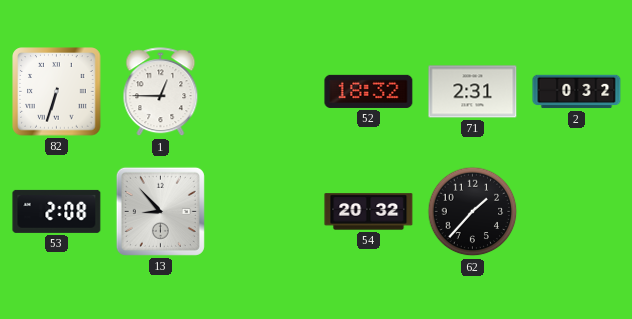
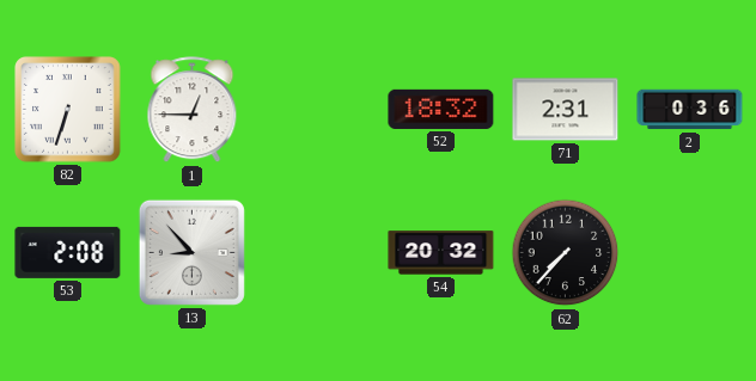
2: 0:32 -> 0:36
62: 1:37 -> 7:37
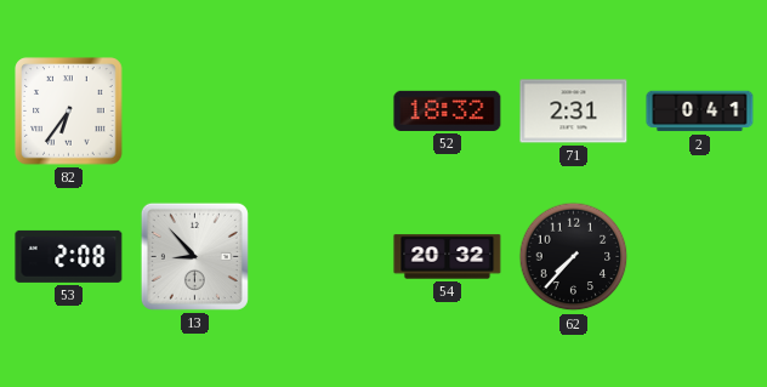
82: 6:33 -> 6:36
1: 12:45 -> none
2: 0:36 -> 0:41
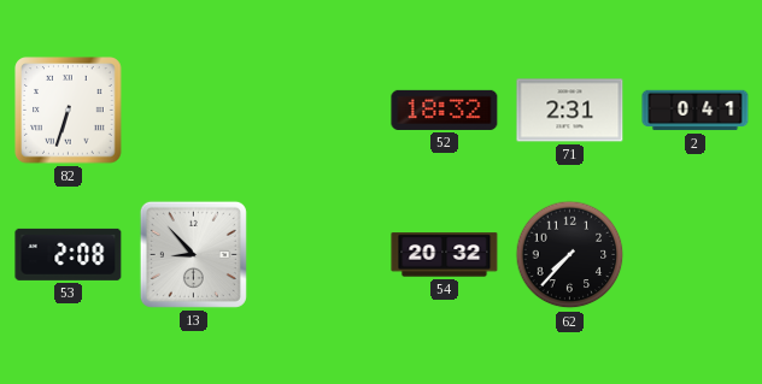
82: 6:36 -> 6:33
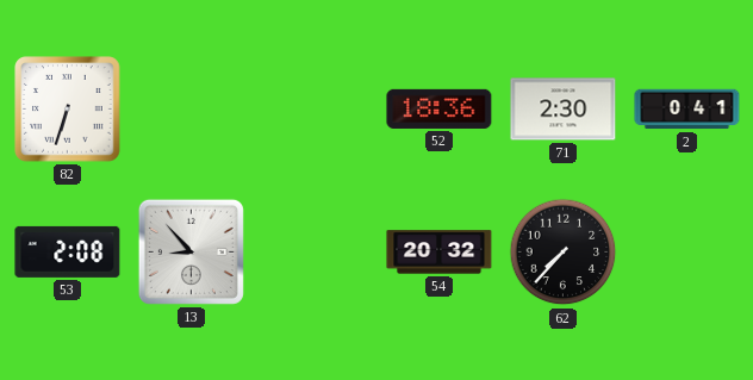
52: 18:32 -> 18:36
71: 2:31 -> 2:30
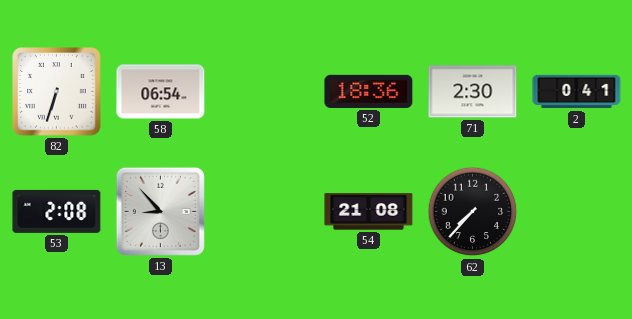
58: none -> 06:54
54: 20:32 -> 21:08
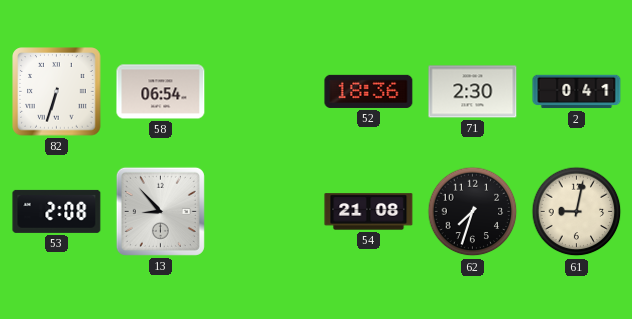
62: 7:37 -> 7:33
61: none -> 9:02
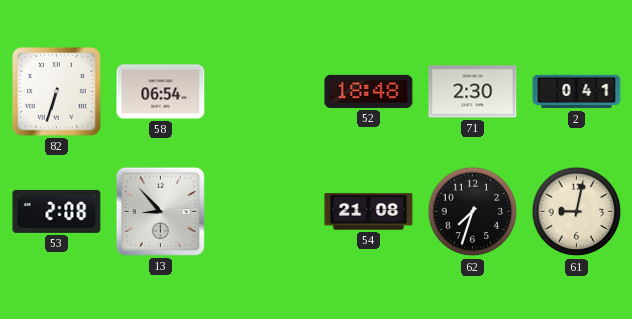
52: 18:36 -> 18:48
